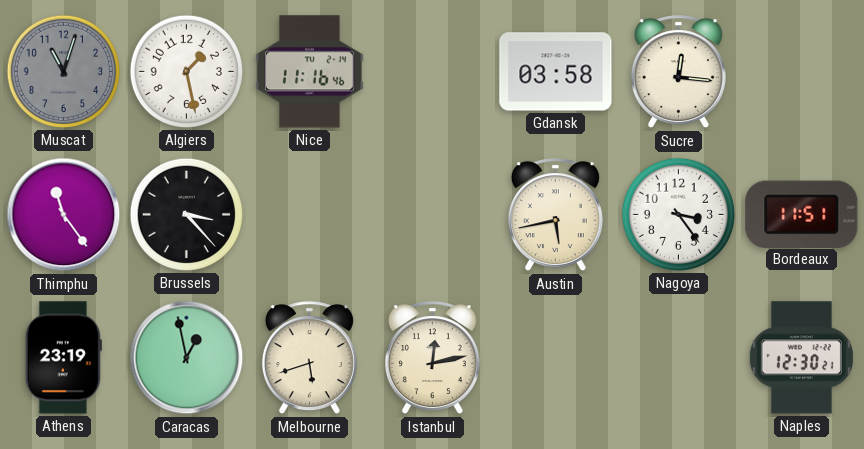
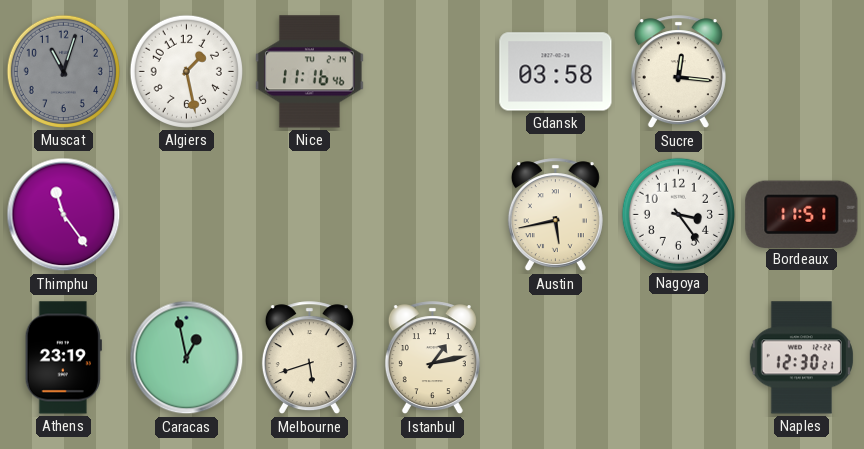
Brussels: 3:23 -> none
Istanbul: 12:13 -> 1:13
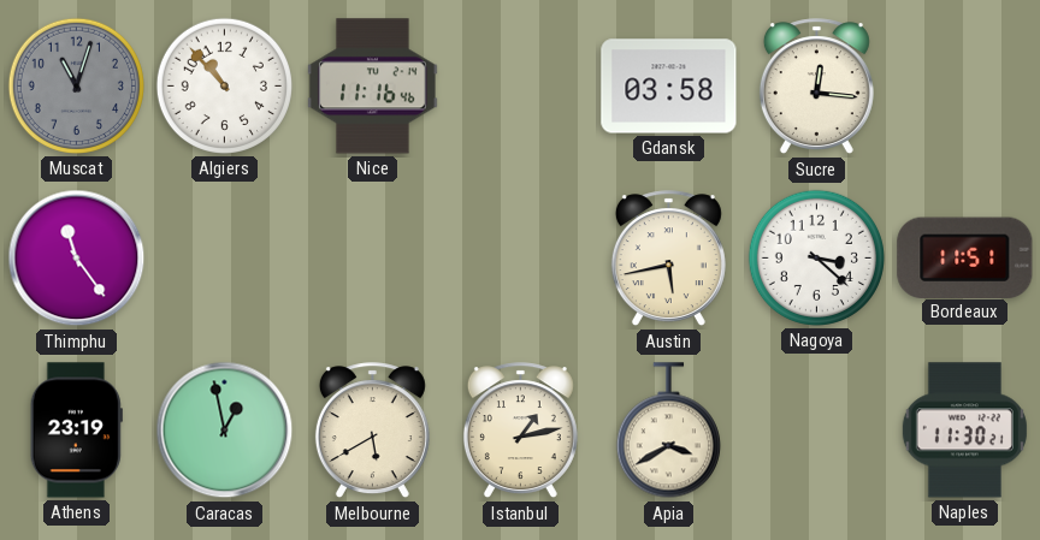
Algiers: 1:28 -> 10:53
Nagoya: 3:24 -> 3:22
Melbourne: 5:42 -> 5:40
Apia: none -> 3:40
Naples: 12:30 -> 11:30
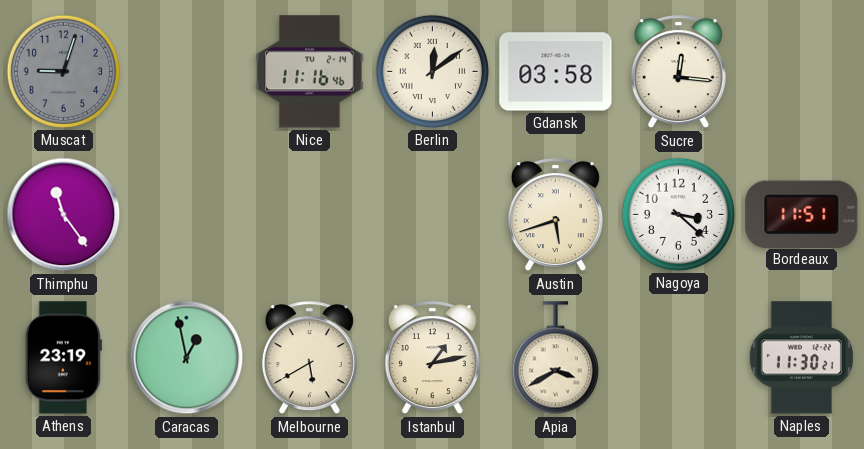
Muscat: 11:03 -> 9:03
Algiers: 10:53 -> none
Berlin: none -> 12:09
Austin: 5:43 -> 5:42
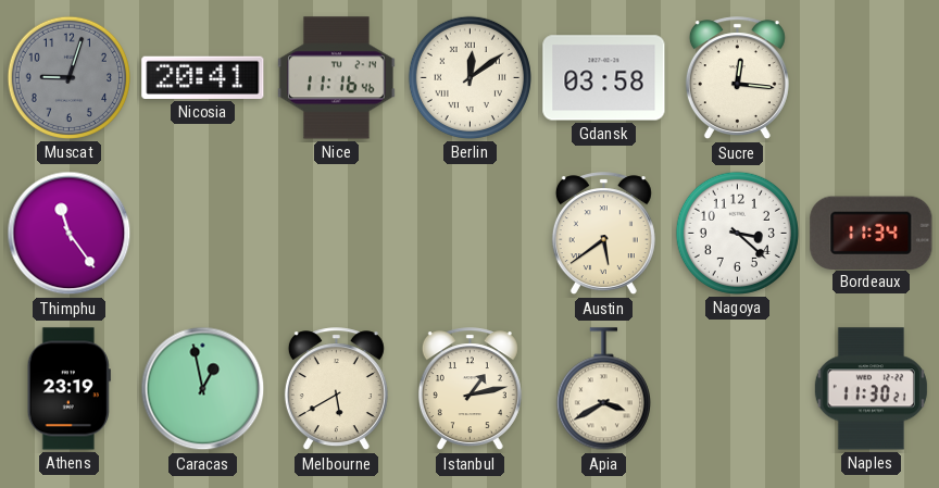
Nicosia: none -> 20:41
Austin: 5:42 -> 5:39
Bordeaux: 11:51 -> 11:34
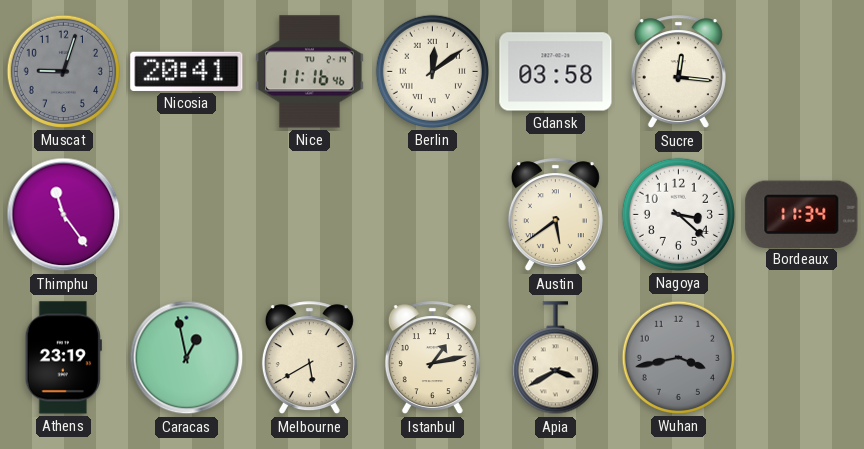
Wuhan: none -> 3:43
Naples: 11:30 -> none
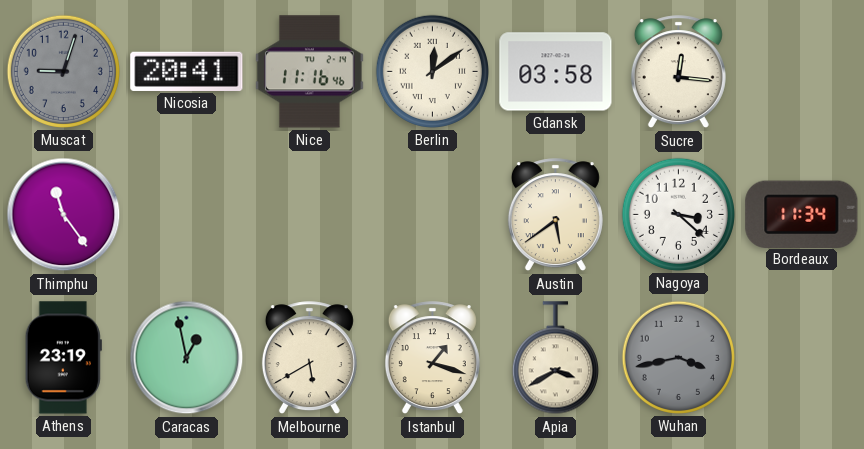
Istanbul: 1:13 -> 1:18
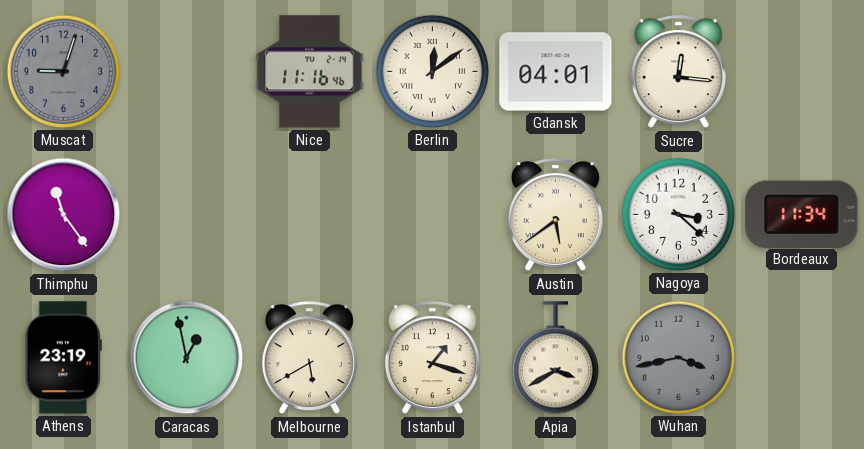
Nicosia: 20:41 -> none
Gdansk: 03:58 -> 04:01
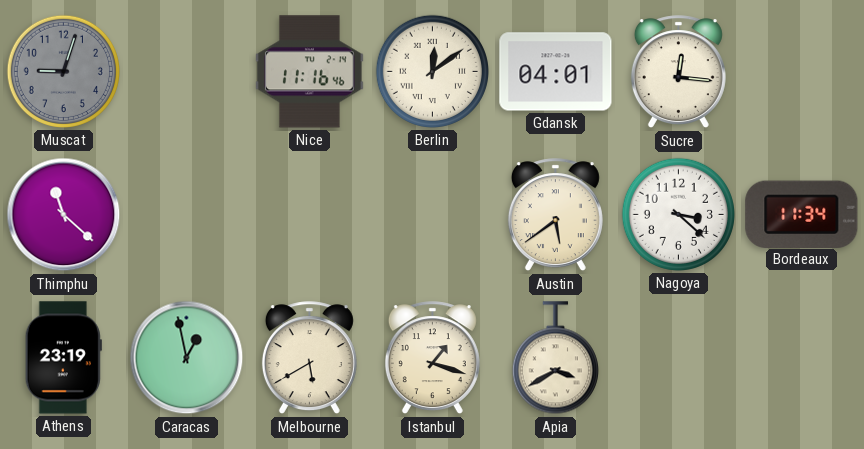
Thimphu: 11:24 -> 11:22
Wuhan: 3:43 -> none
